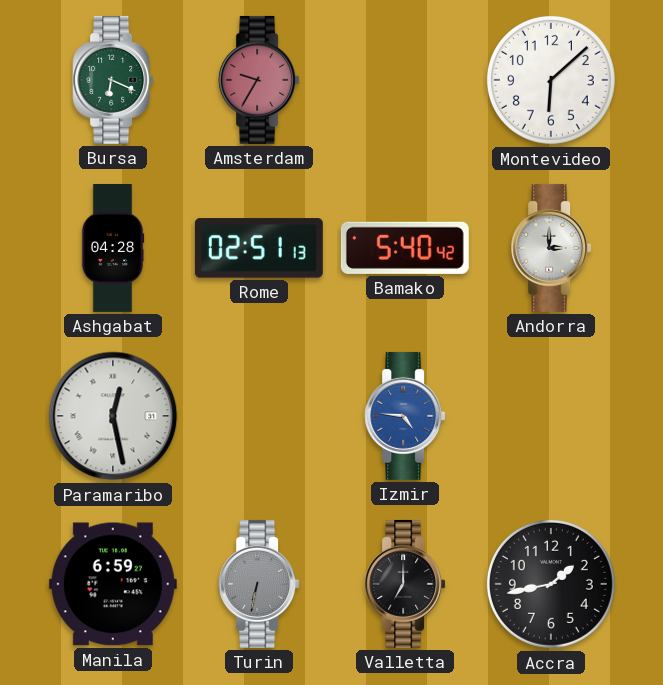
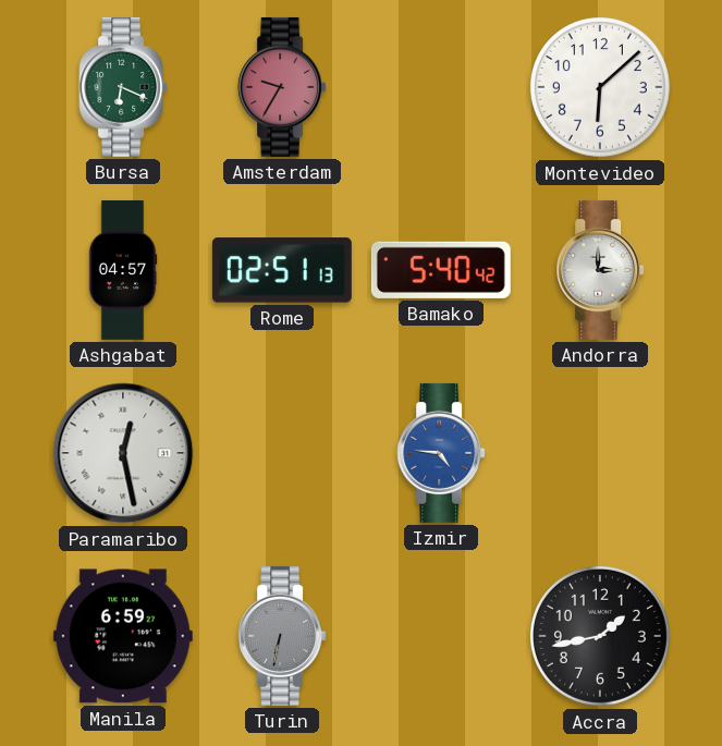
Ashgabat: 04:28 -> 04:57
Valletta: 7:00 -> none
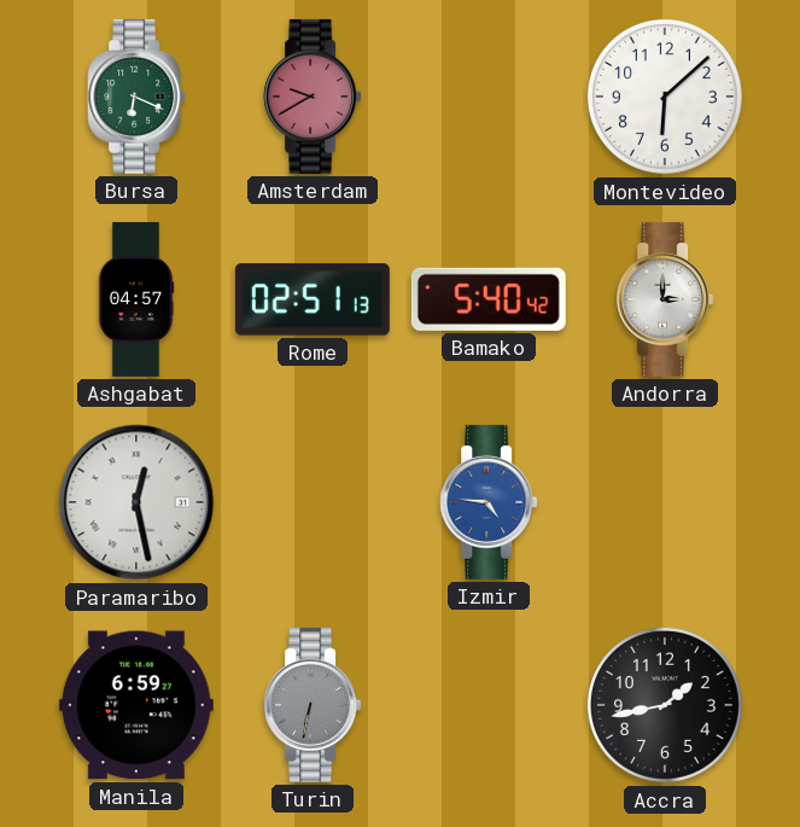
Amsterdam: 9:35 -> 9:40
